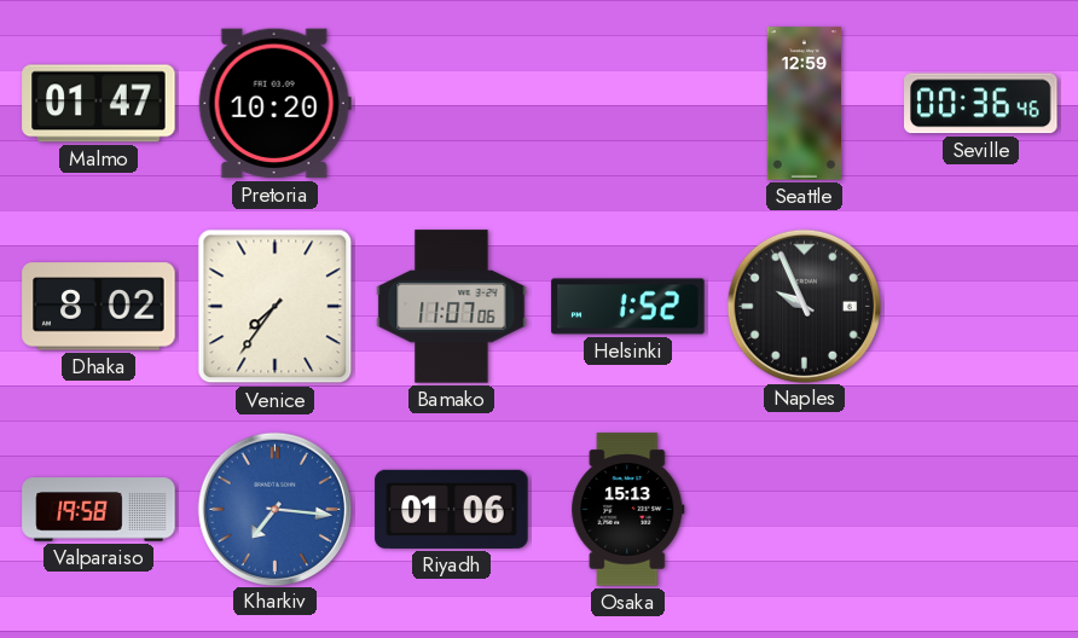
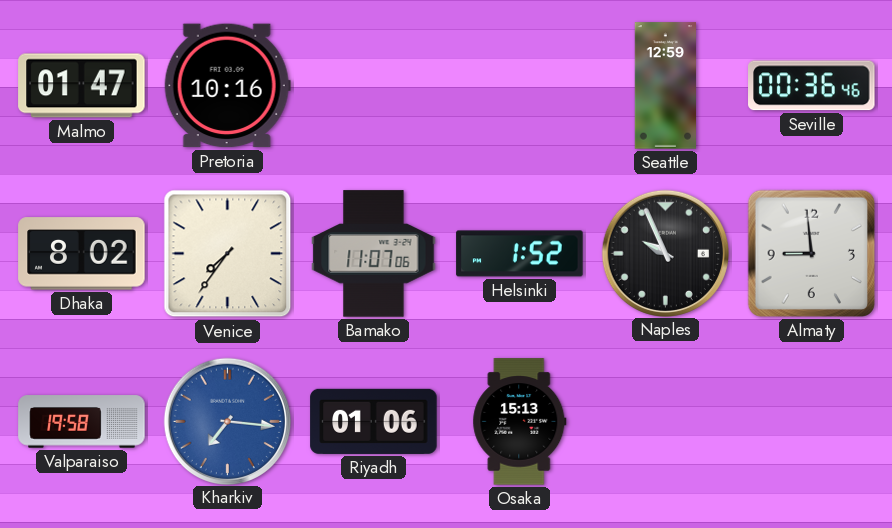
Pretoria: 10:20 -> 10:16
Almaty: none -> 8:59
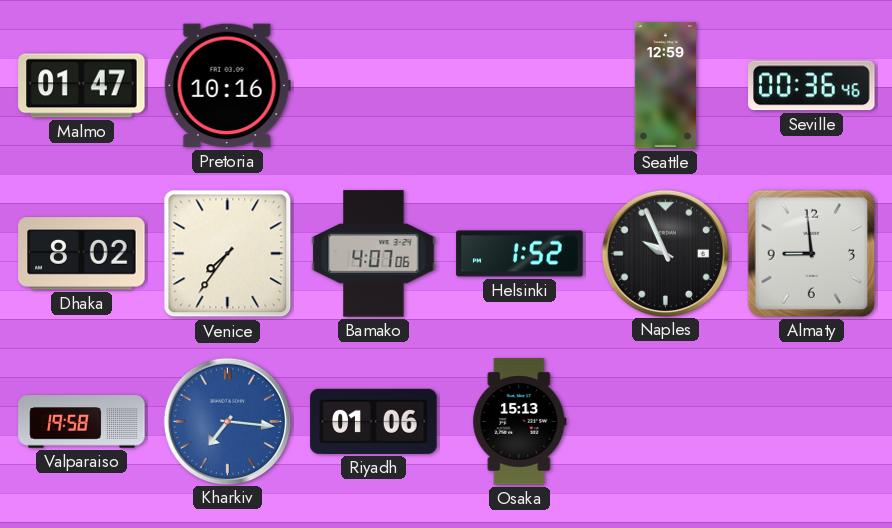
Bamako: 11:07 -> 4:07
